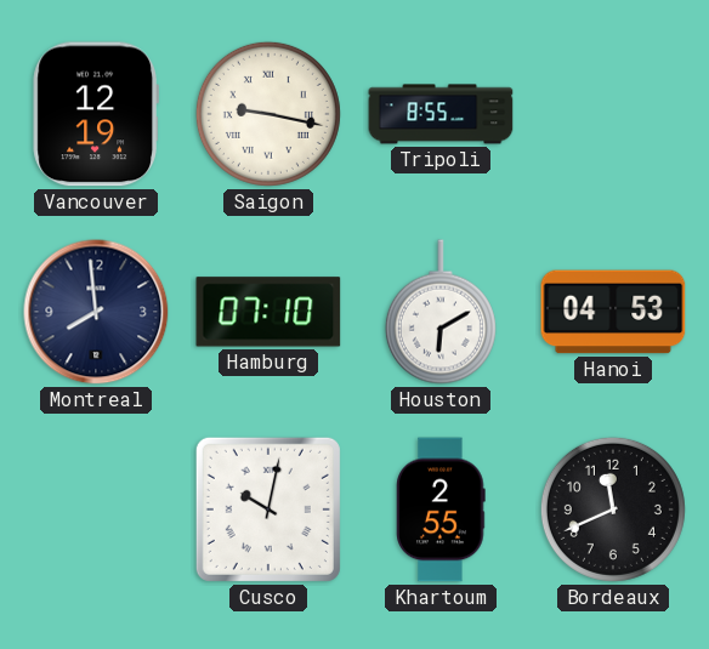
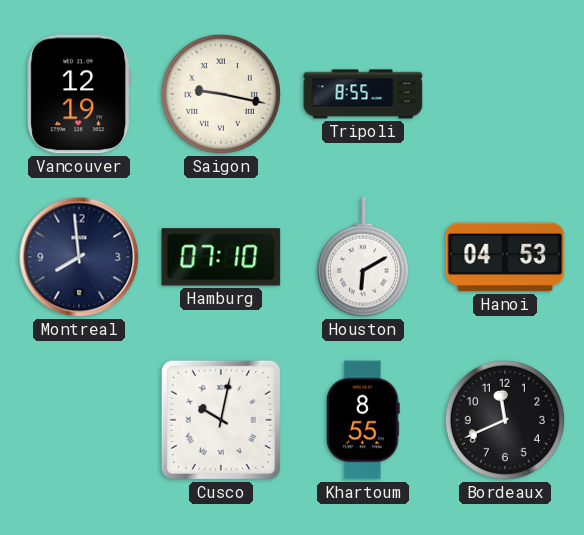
Khartoum: 2:55 -> 8:55
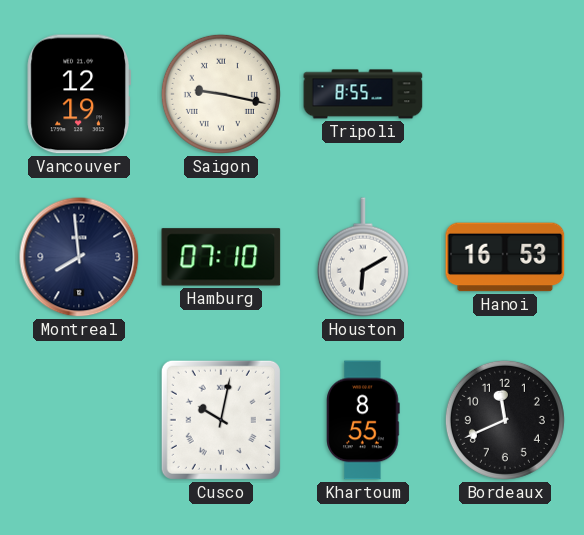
Hanoi: 04:53 -> 16:53
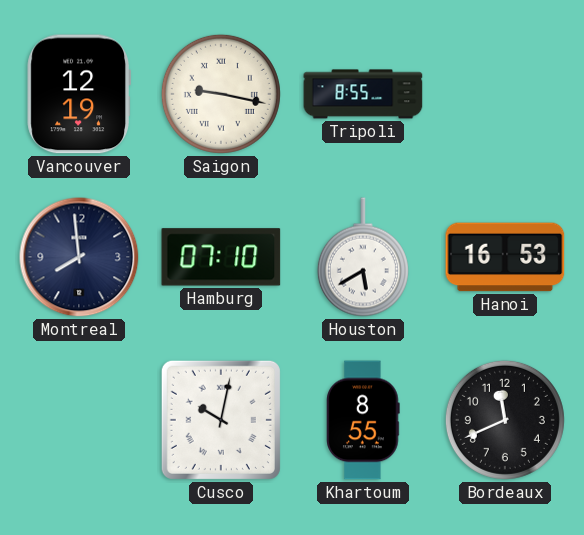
Houston: 6:10 -> 5:40
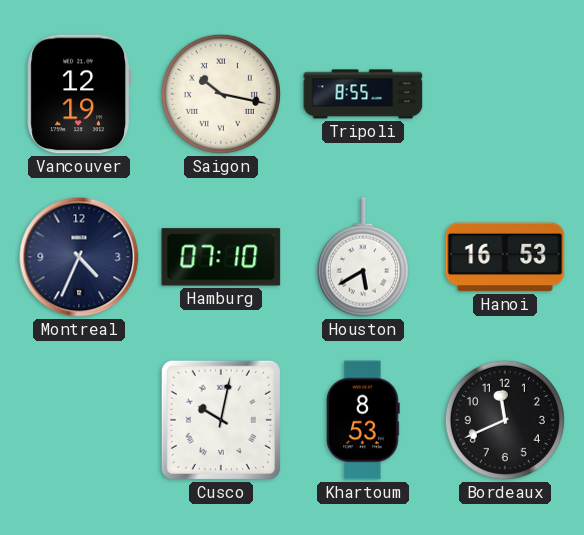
Saigon: 9:17 -> 10:17
Montreal: 7:59 -> 4:34
Khartoum: 8:55 -> 8:53
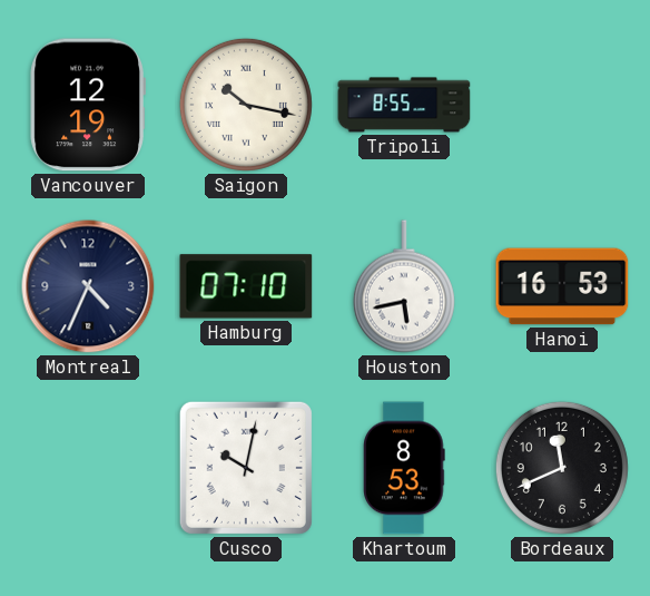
Houston: 5:40 -> 5:43
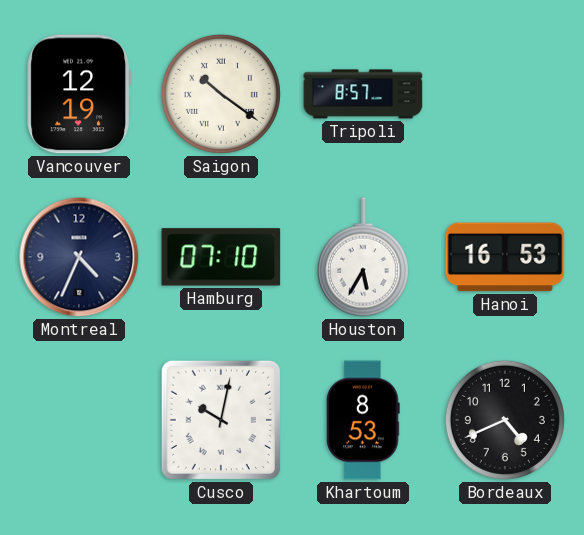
Saigon: 10:17 -> 10:21
Tripoli: 8:55 -> 8:57
Houston: 5:43 -> 5:35
Bordeaux: 11:41 -> 4:41
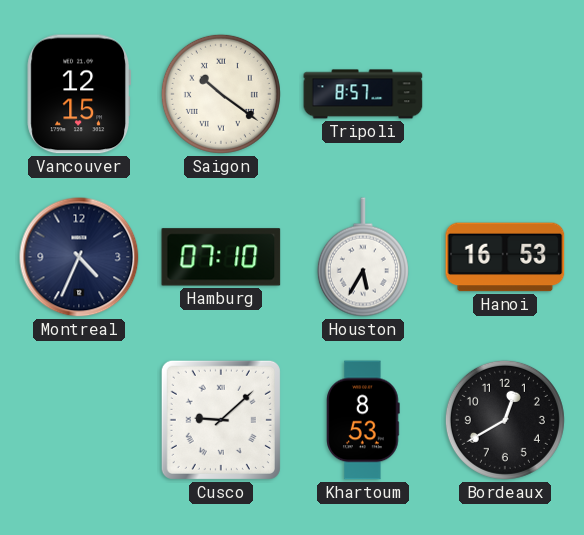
Vancouver: 12:19 -> 12:15
Cusco: 10:02 -> 9:08
Bordeaux: 4:41 -> 12:40
